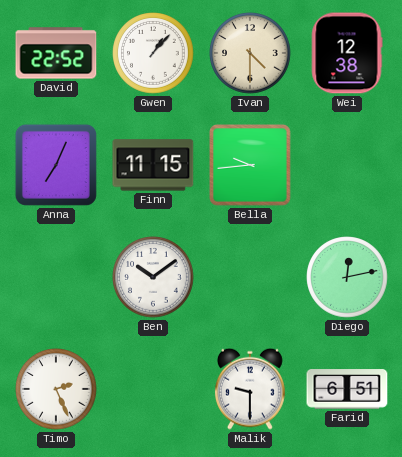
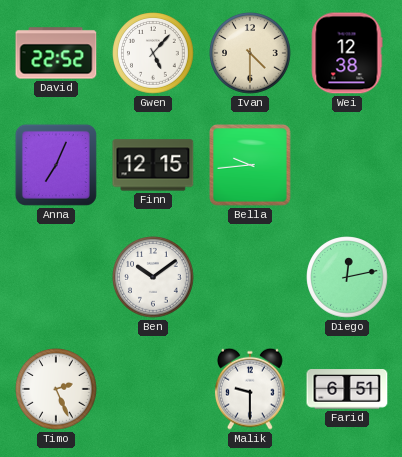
Gwen: 1:07 -> 5:07
Finn: 11:15 -> 12:15
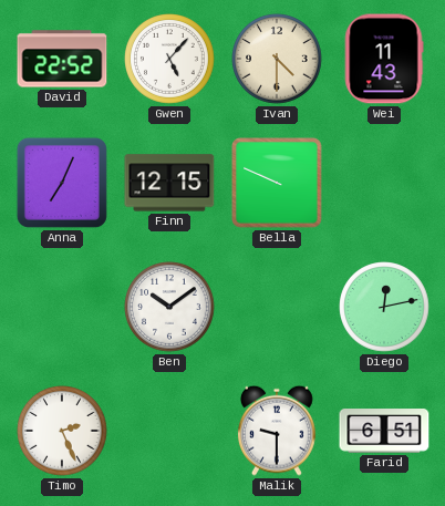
Wei: 12:38 -> 11:43
Bella: 9:44 -> 9:49
